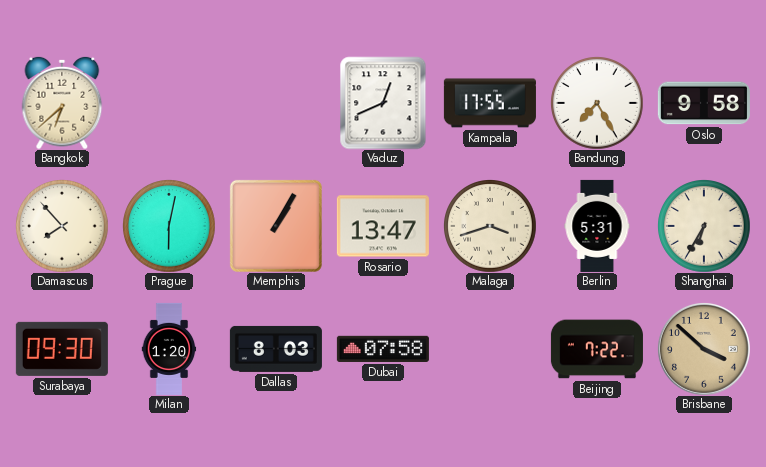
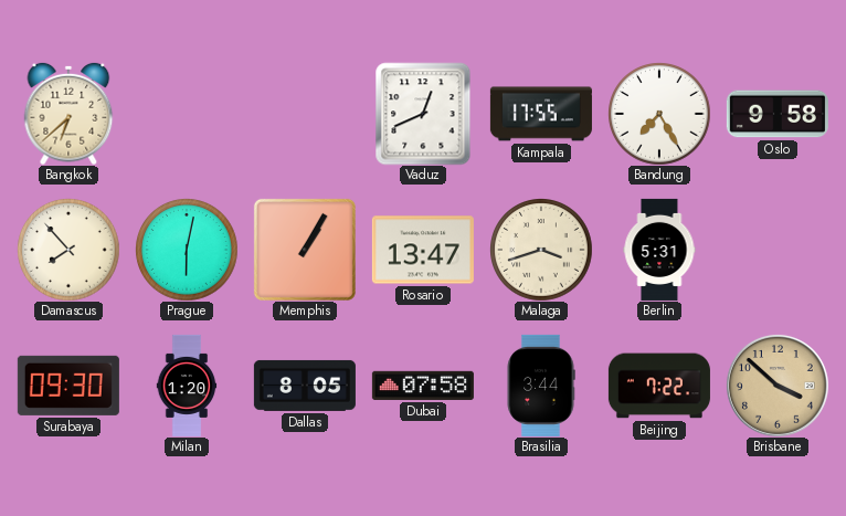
Shanghai: 6:35 -> none
Dallas: 8:03 -> 8:05
Brasilia: none -> 3:44
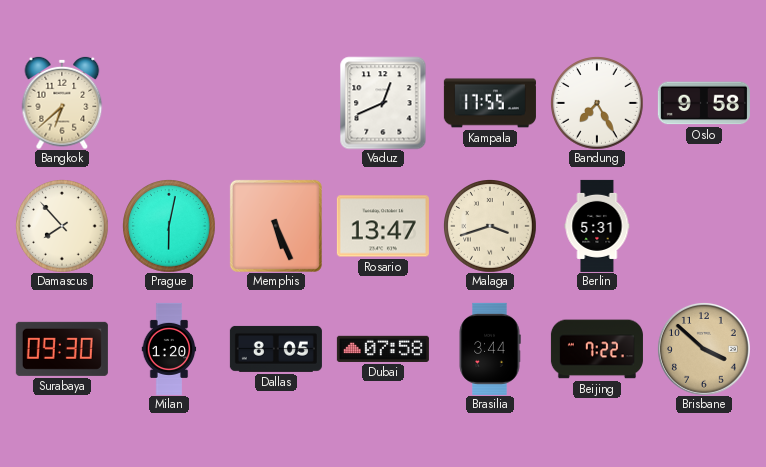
Memphis: 1:05 -> 5:26
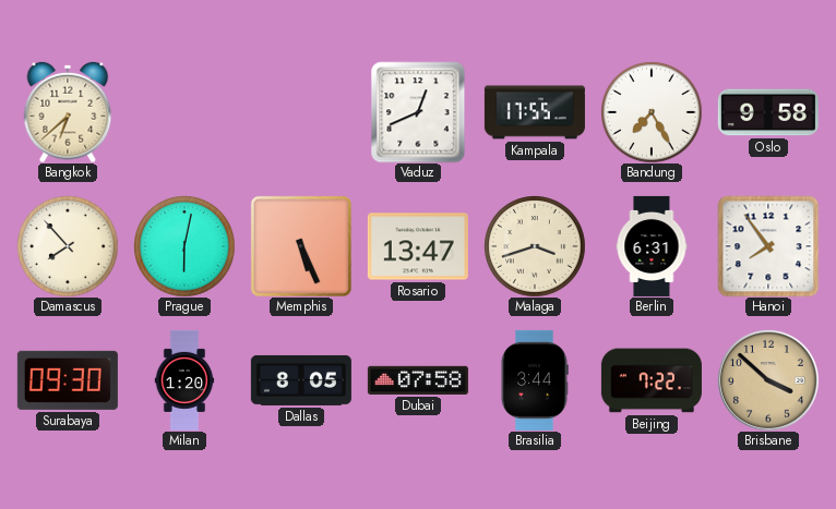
Berlin: 5:31 -> 6:31
Hanoi: none -> 7:54
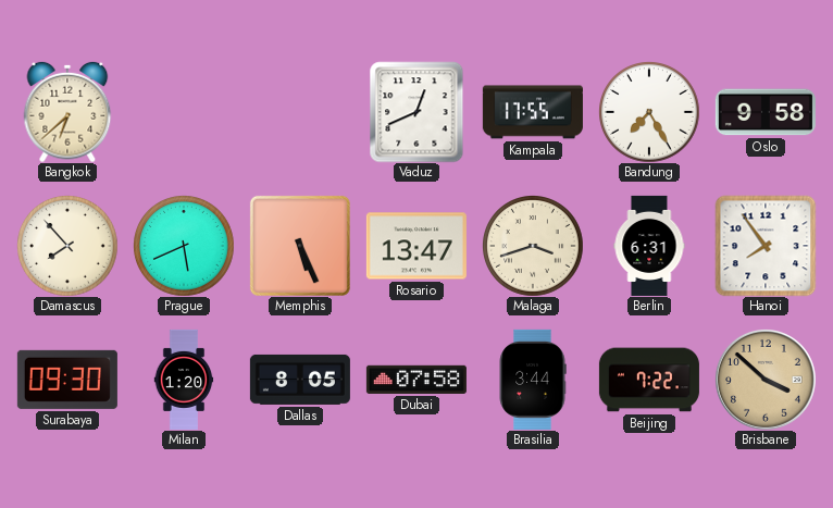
Prague: 6:02 -> 5:41
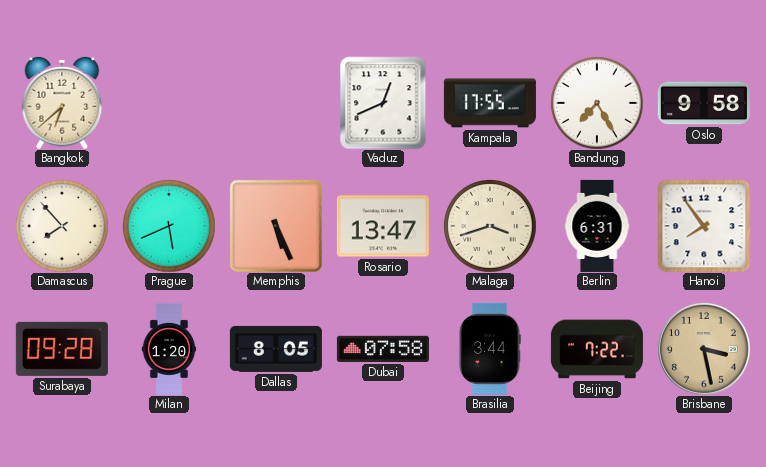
Surabaya: 09:30 -> 09:28
Brisbane: 3:52 -> 3:28
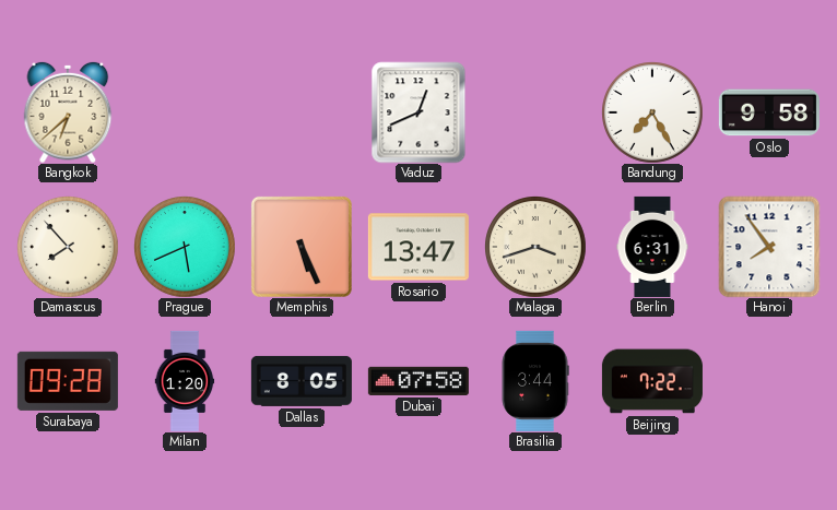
Kampala: 17:55 -> none
Brisbane: 3:28 -> none
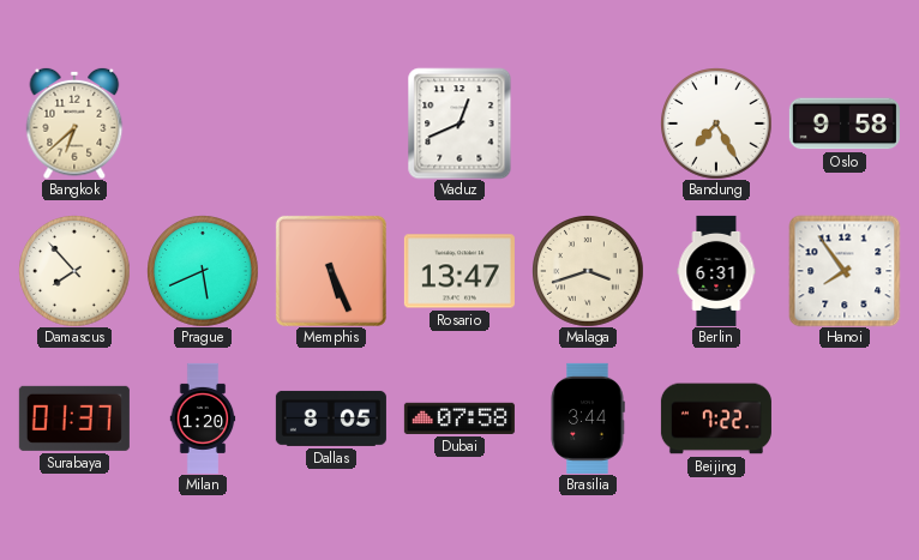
Surabaya: 09:28 -> 01:37
